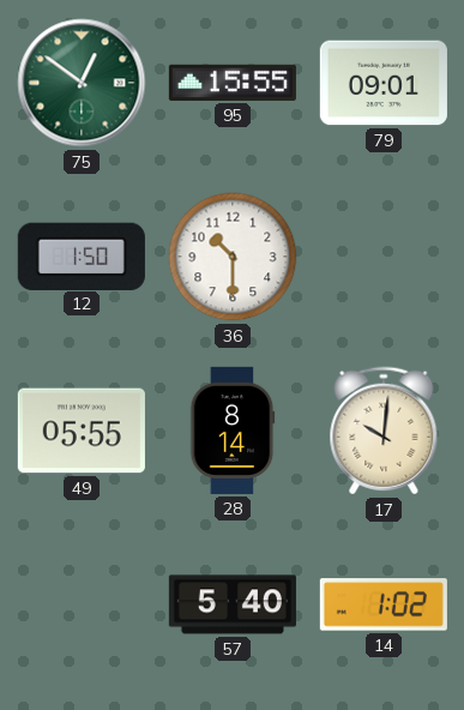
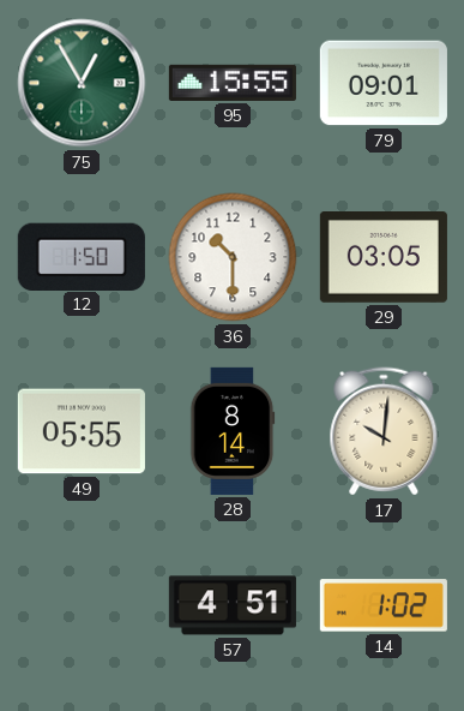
75: 12:51 -> 12:55
29: none -> 03:05
57: 5:40 -> 4:51
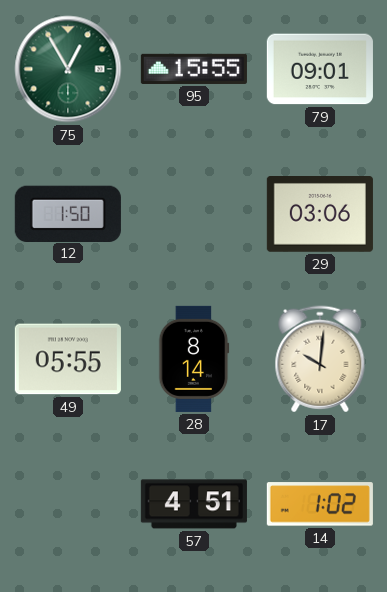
36: 10:30 -> none
29: 03:05 -> 03:06
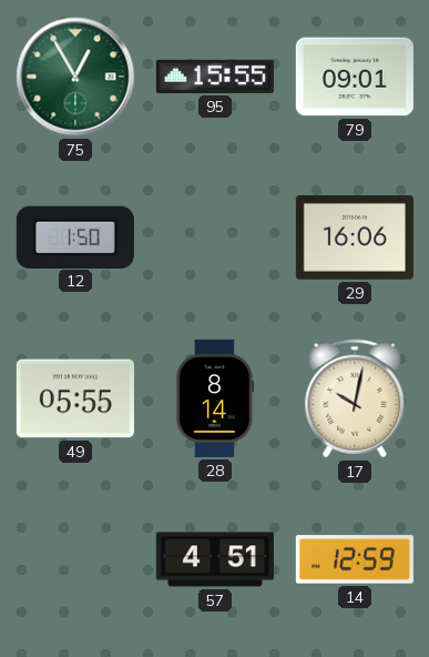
29: 03:06 -> 16:06
17: 10:01 -> 10:02
14: 1:02 -> 12:59
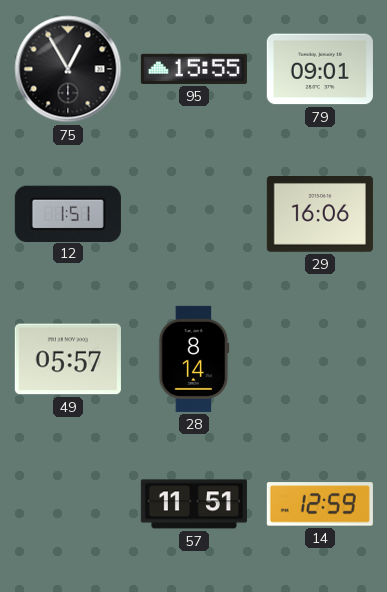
75 dial: green -> black
12: 1:50 -> 1:51
49: 05:55 -> 05:57
17: 10:02 -> none
57: 4:51 -> 11:51
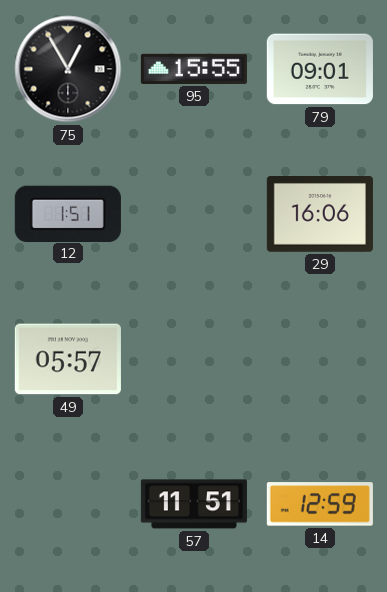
28: 8:14 -> none
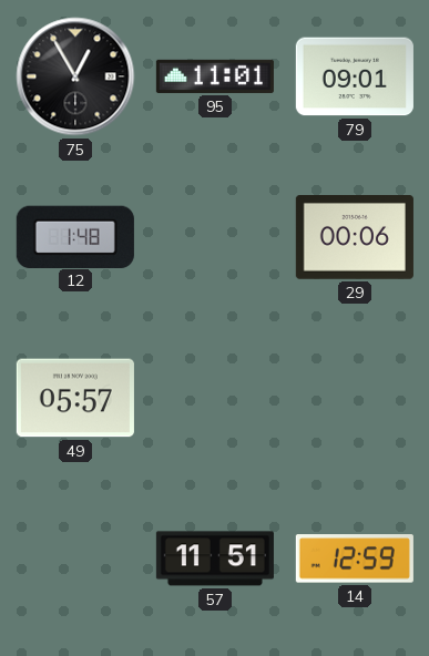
95: 15:55 -> 11:01
12: 1:51 -> 1:48
29: 16:06 -> 00:06
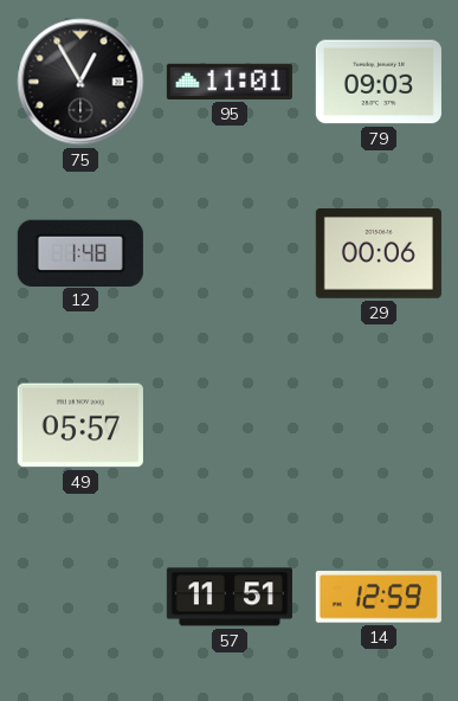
79: 09:01 -> 09:03
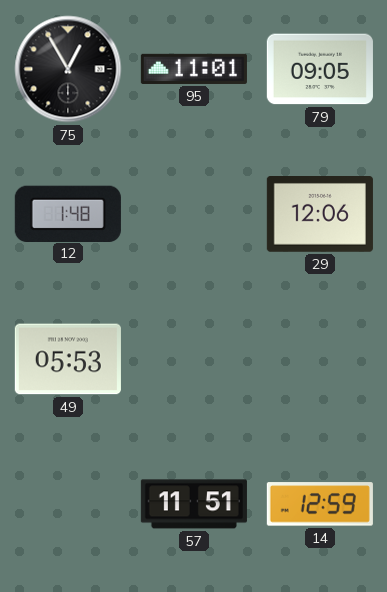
79: 09:03 -> 09:05
29: 00:06 -> 12:06
49: 05:57 -> 05:53
